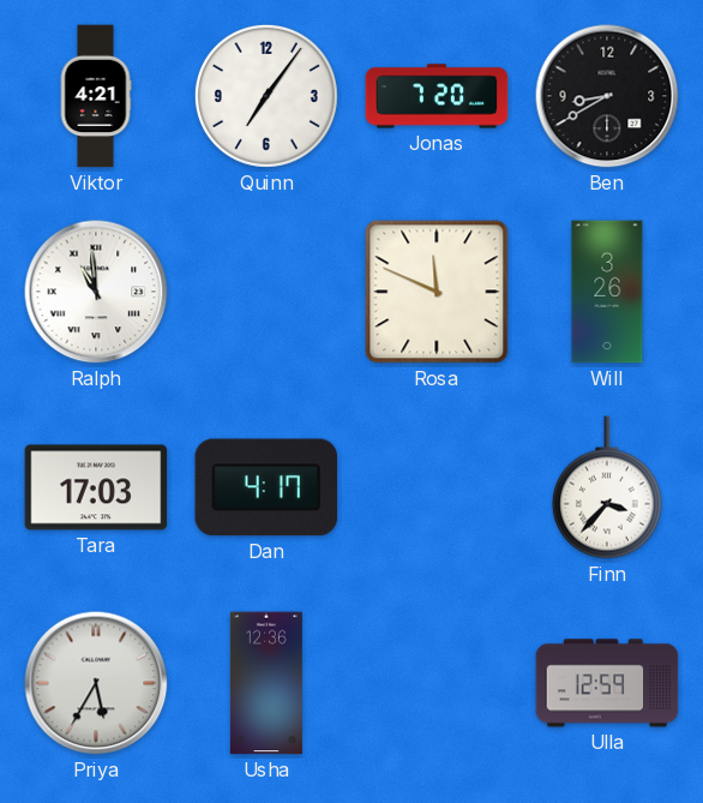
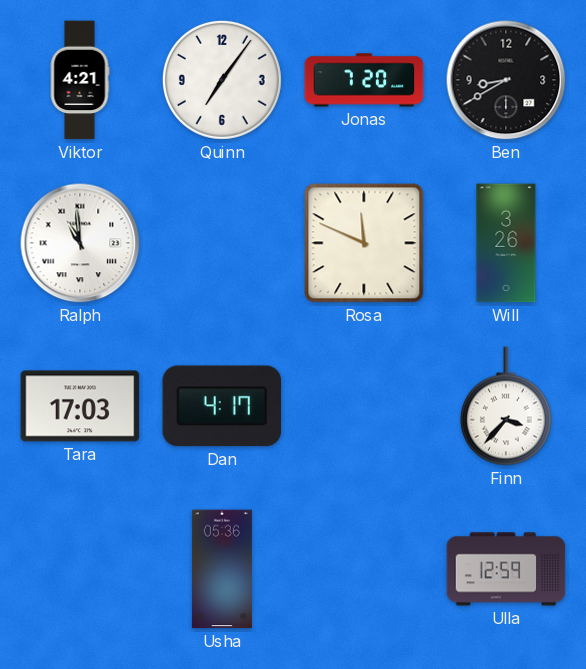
Priya: 5:35 -> none
Usha: 12:36 -> 05:36
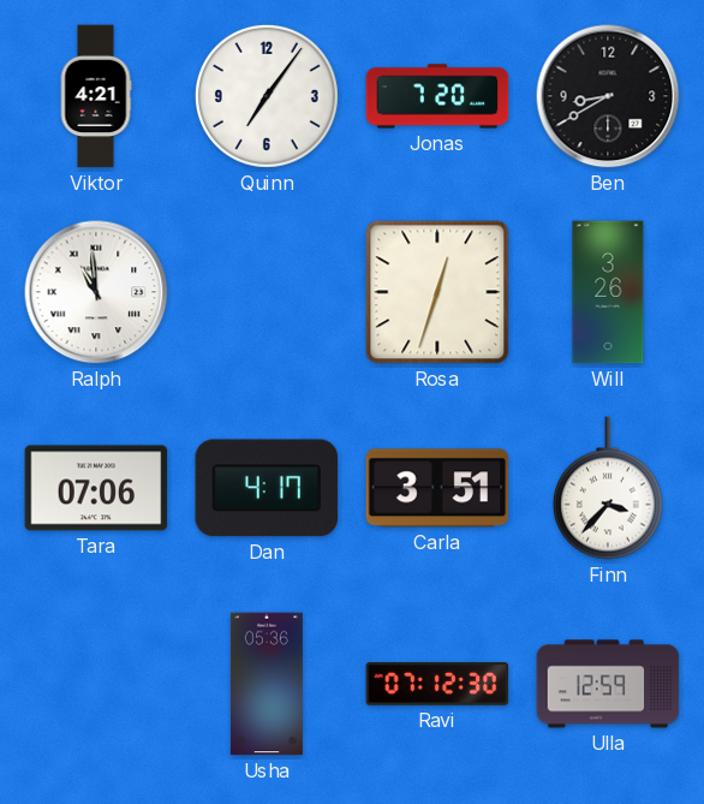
Rosa: 11:49 -> 12:33
Tara: 17:03 -> 07:06
Carla: none -> 3:51
Ravi: none -> 07:12
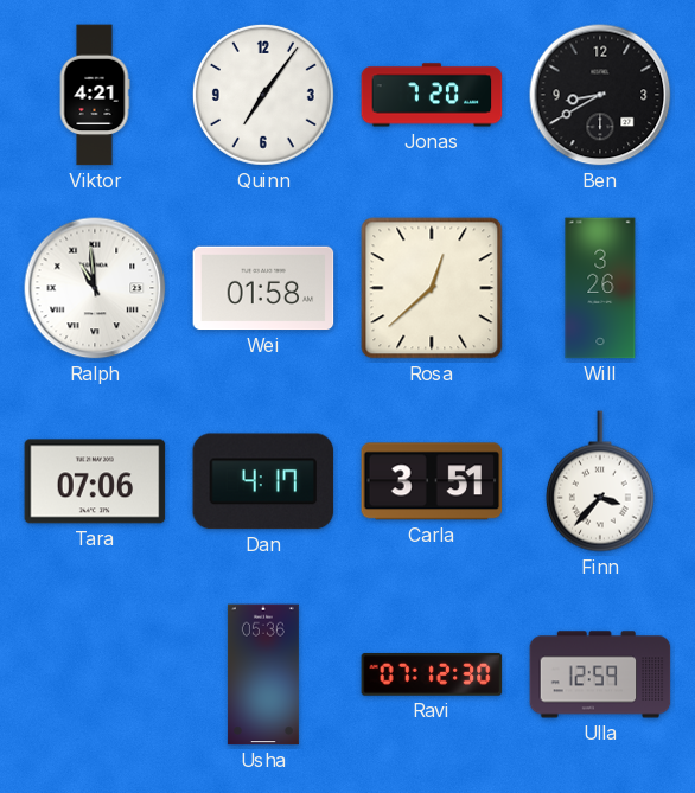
Wei: none -> 01:58
Rosa: 12:33 -> 12:38
